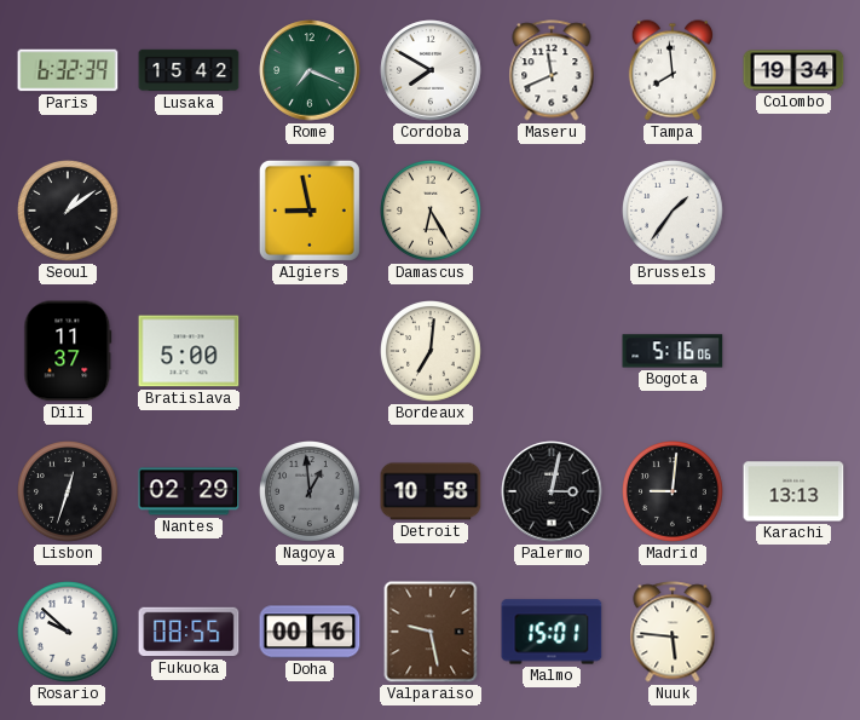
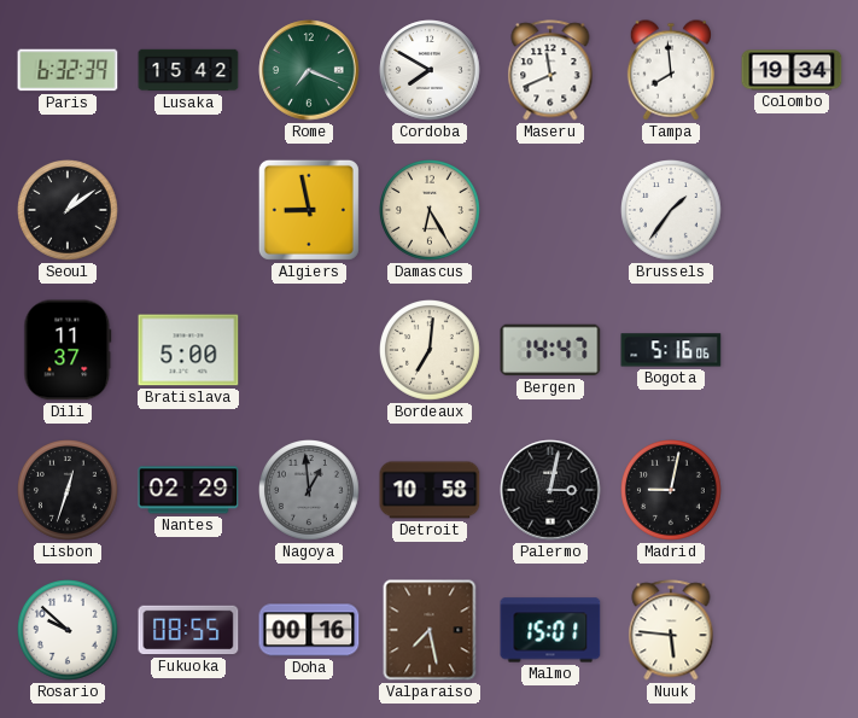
Bergen: none -> 14:47
Madrid: 9:01 -> 9:02
Karachi: 13:13 -> none
Valparaiso: 9:28 -> 7:28
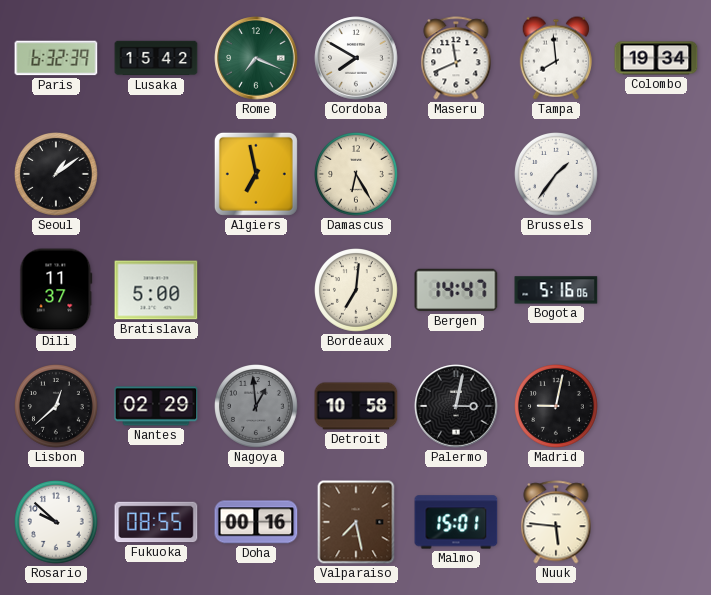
Algiers: 8:58 -> 6:58
Lisbon: 12:33 -> 12:38
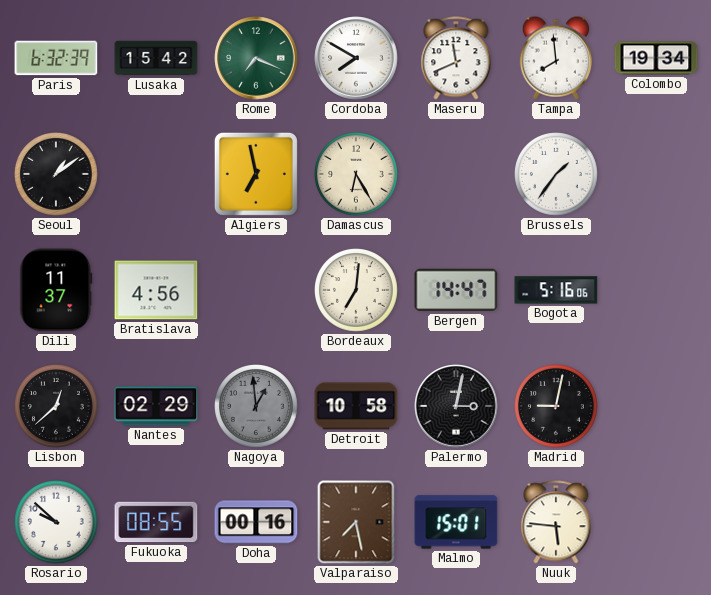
Bratislava: 5:00 -> 4:56
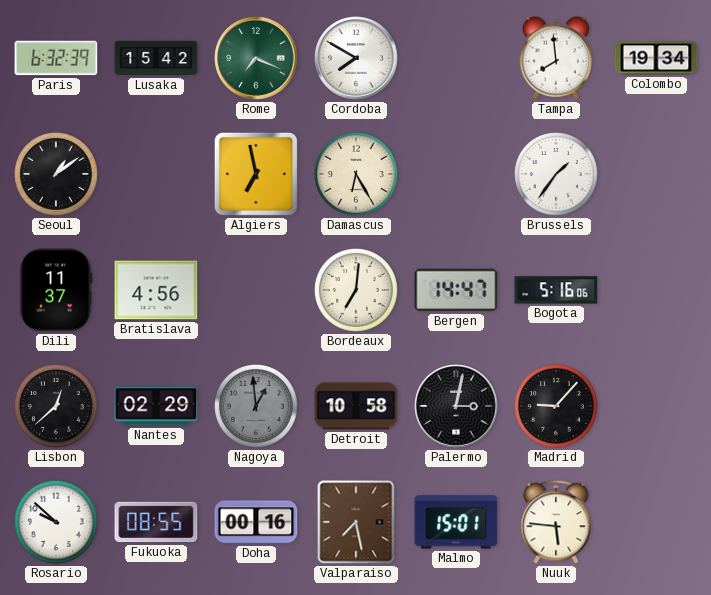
Maseru: 11:41 -> none
Madrid: 9:02 -> 9:07
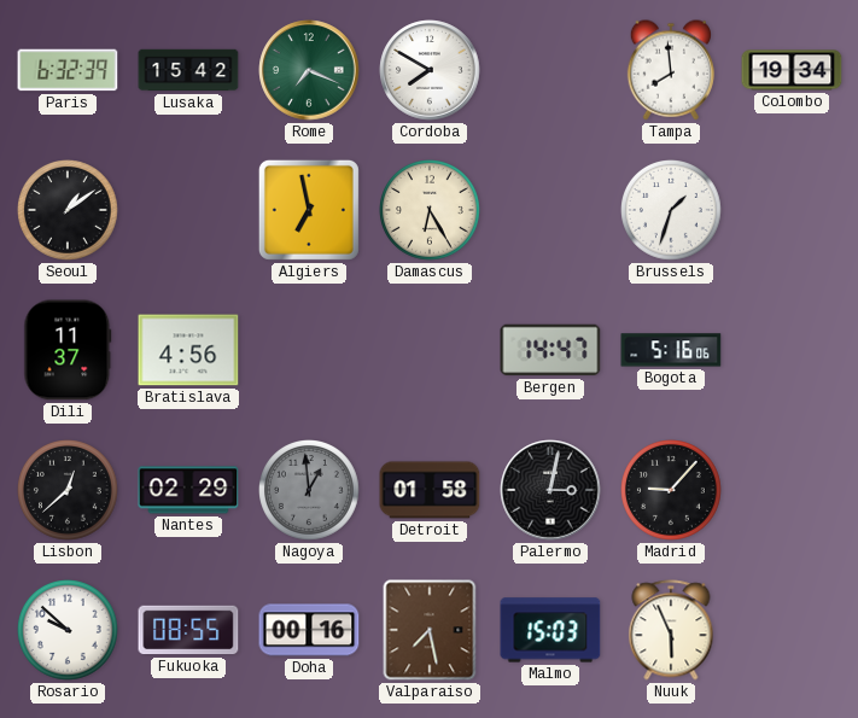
Brussels: 1:36 -> 1:33
Bordeaux: 7:01 -> none
Detroit: 10:58 -> 01:58
Malmo: 15:01 -> 15:03
Nuuk: 5:46 -> 5:56
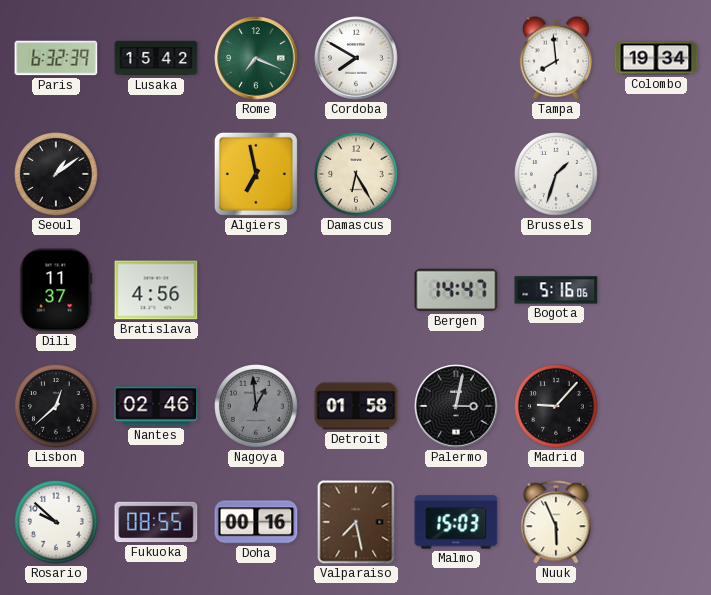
Nantes: 02:29 -> 02:46
